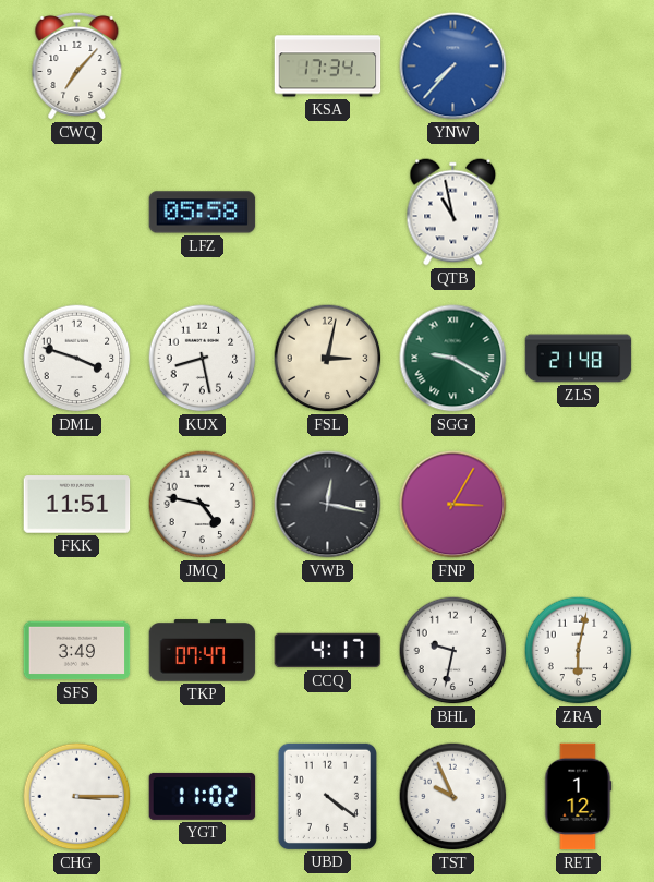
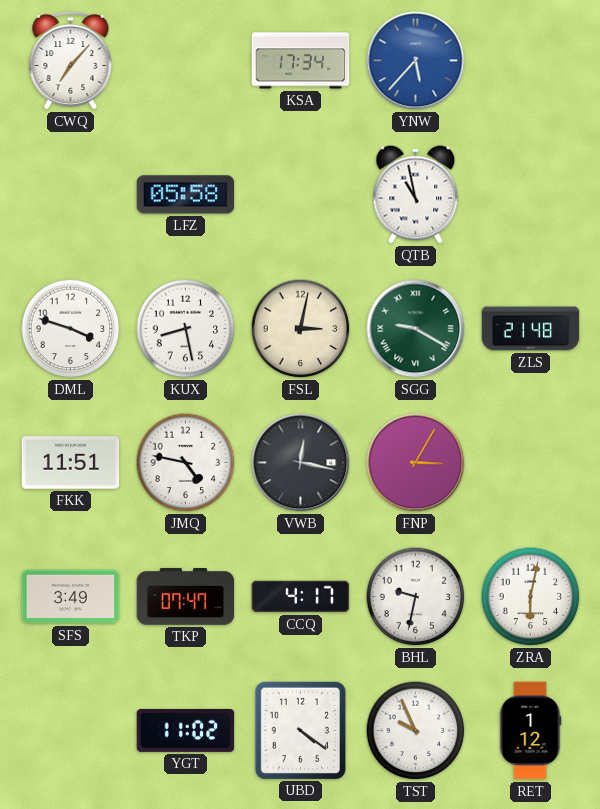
YNW: 7:37 -> 5:37
CHG: 3:15 -> none
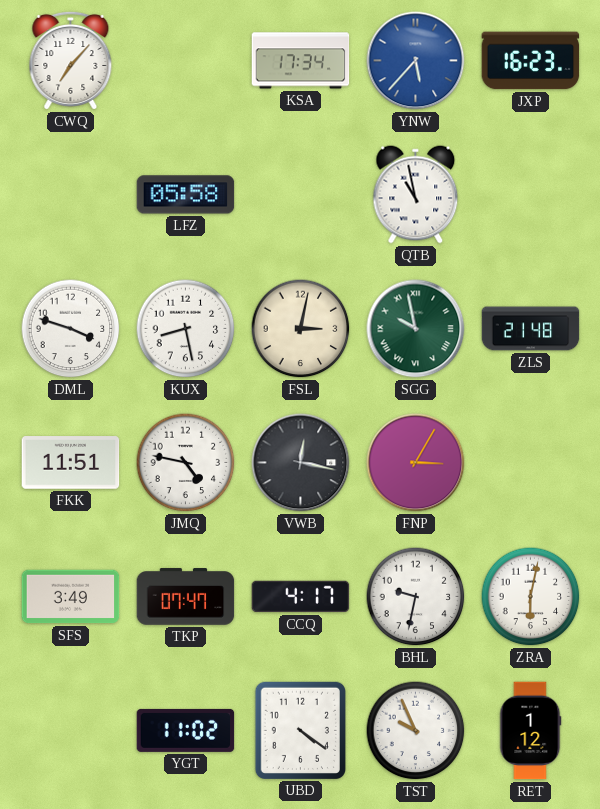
JXP: none -> 16:23
SGG: 9:20 -> 9:58
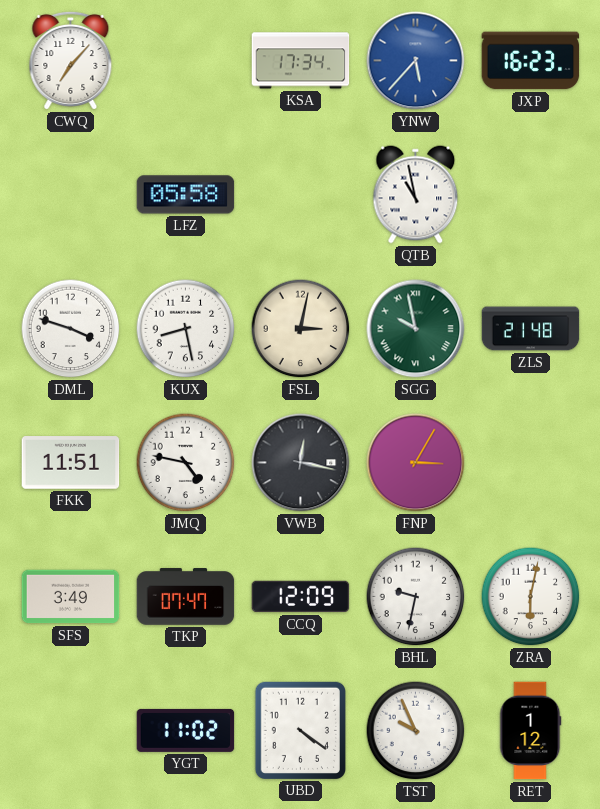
CCQ: 4:17 -> 12:09
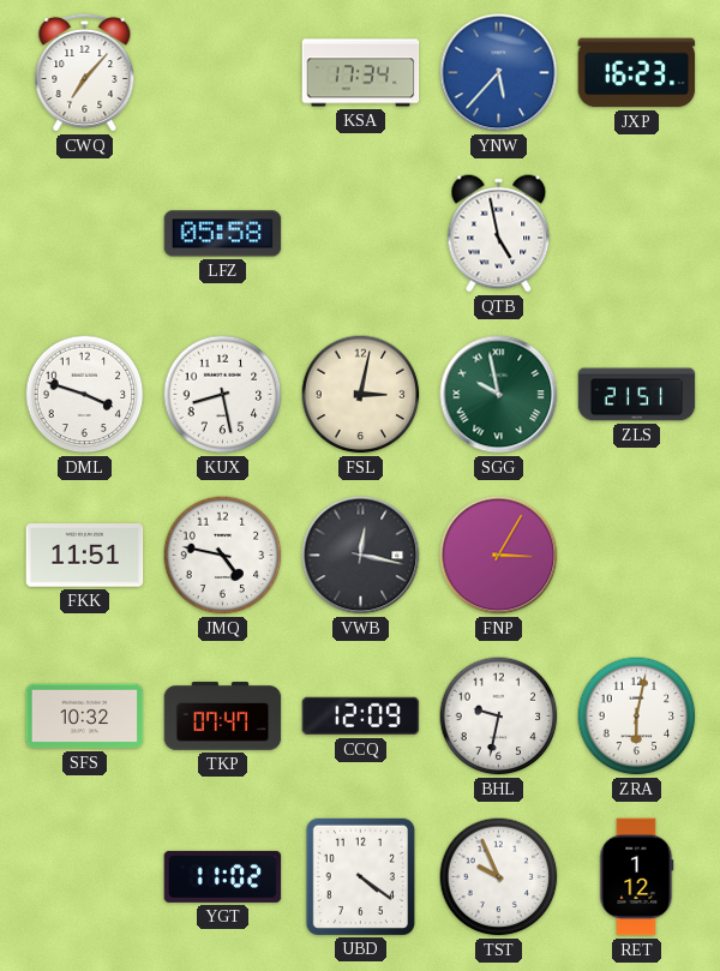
QTB: 10:58 -> 4:58
ZLS: 21:48 -> 21:51
SFS: 3:49 -> 10:32
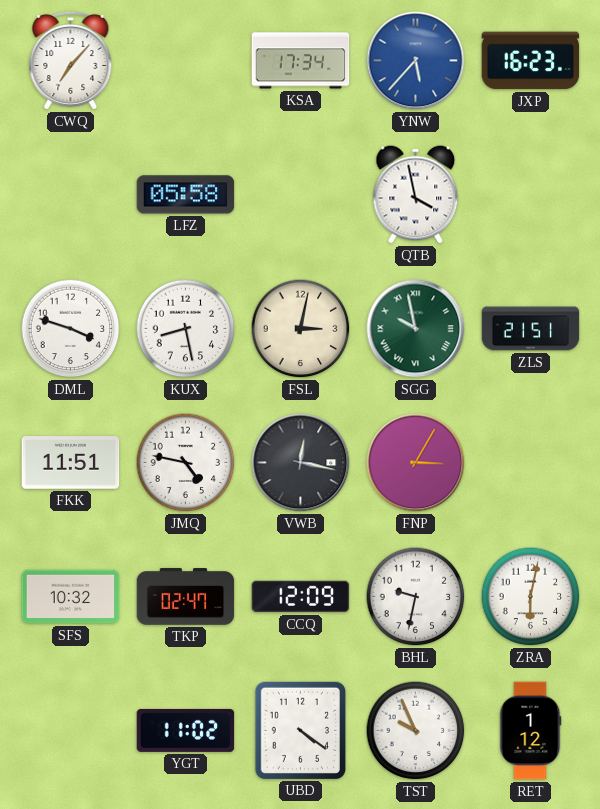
QTB: 4:58 -> 3:58
TKP: 07:47 -> 02:47
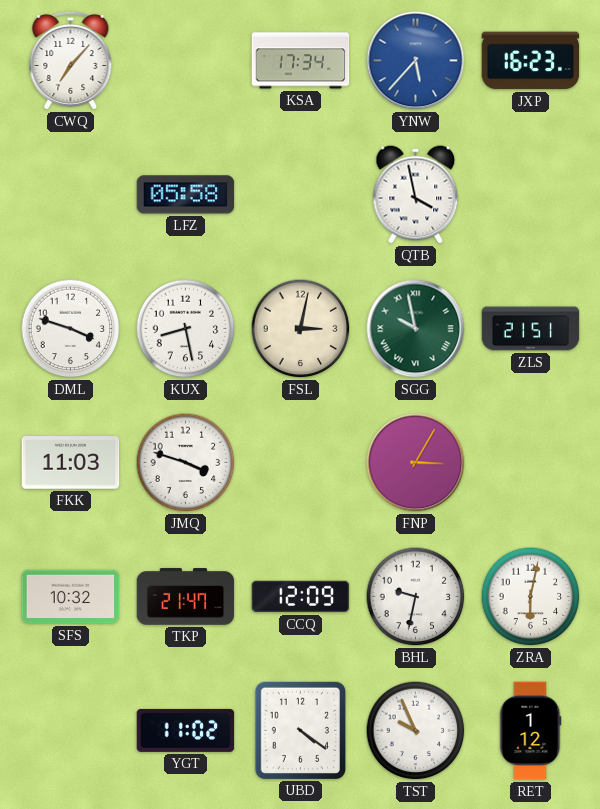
FKK: 11:51 -> 11:03
JMQ: 4:47 -> 3:48
VWB: 12:17 -> none
TKP: 02:47 -> 21:47
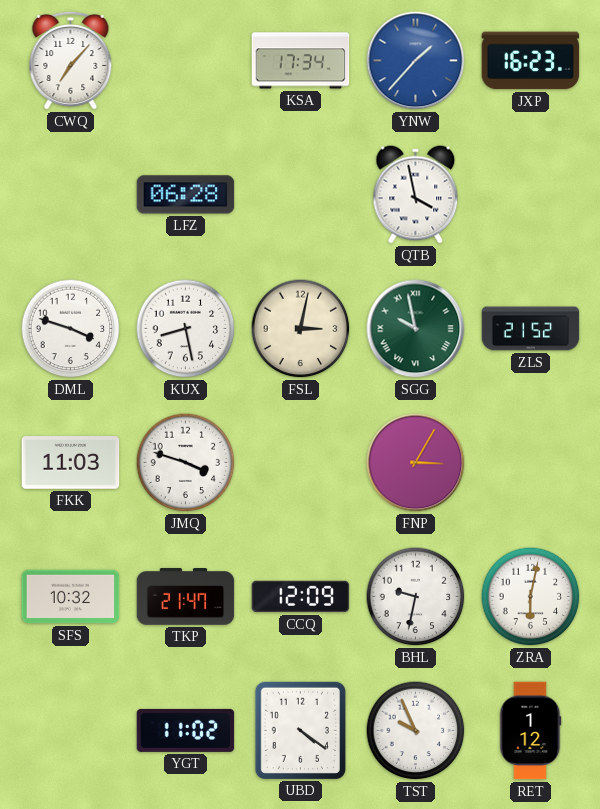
YNW: 5:37 -> 1:37
LFZ: 05:58 -> 06:28
ZLS: 21:51 -> 21:52
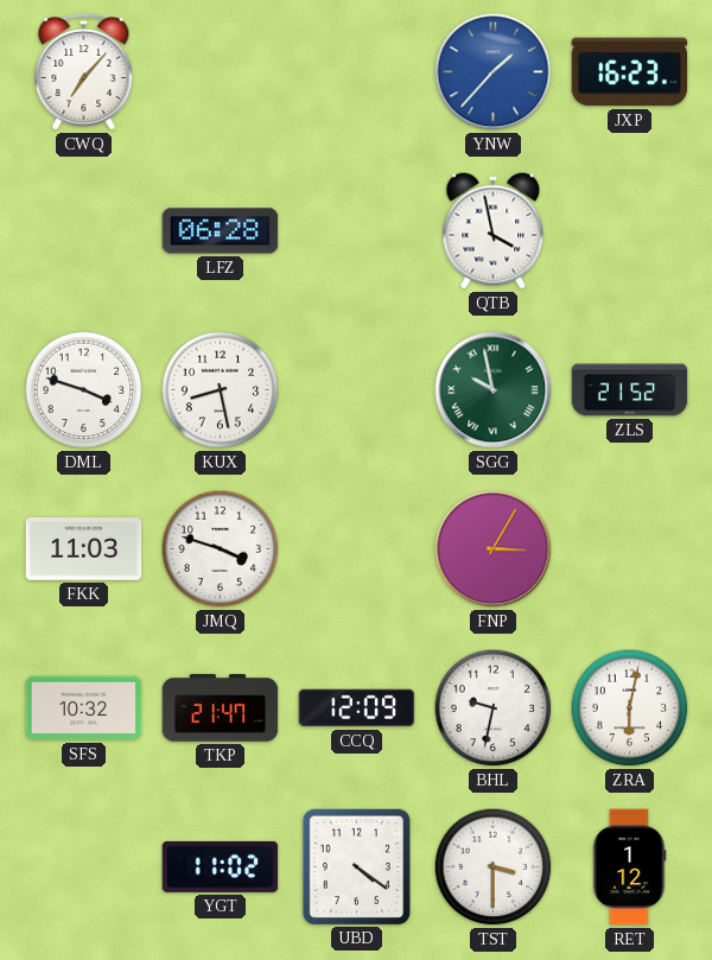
KSA: 17:34 -> none
FSL: 3:02 -> none
TST: 9:56 -> 3:30
